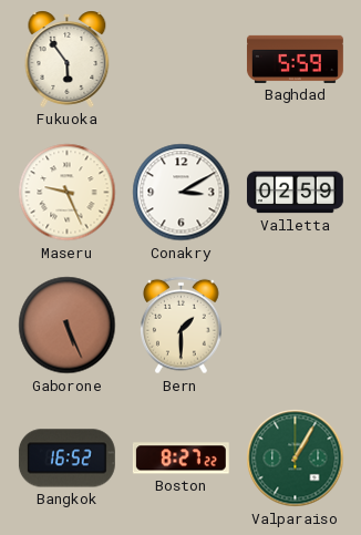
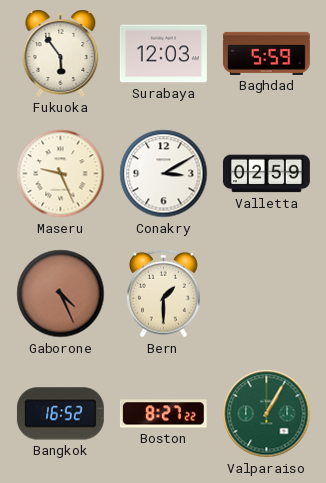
Surabaya: none -> 12:03
Gaborone: 5:26 -> 4:26
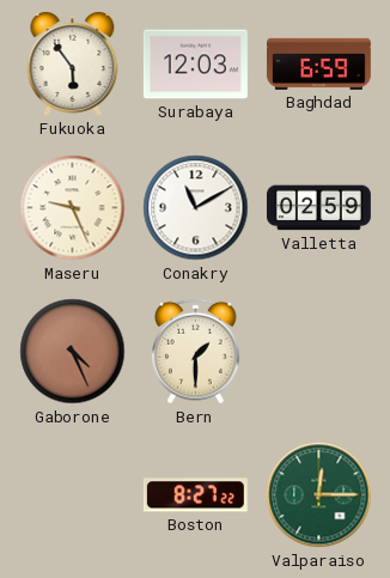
Baghdad: 5:59 -> 6:59
Conakry: 3:10 -> 11:10
Bangkok: 16:52 -> none
Valparaiso: 1:05 -> 12:15
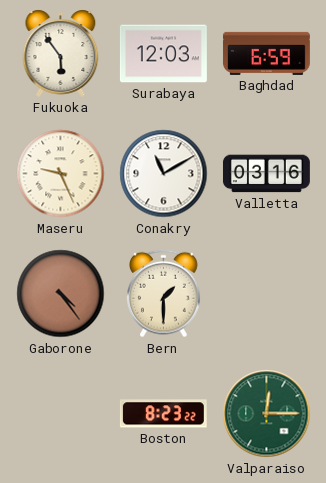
Valletta: 02:59 -> 03:16
Gaborone: 4:26 -> 4:24
Boston: 8:27 -> 8:23
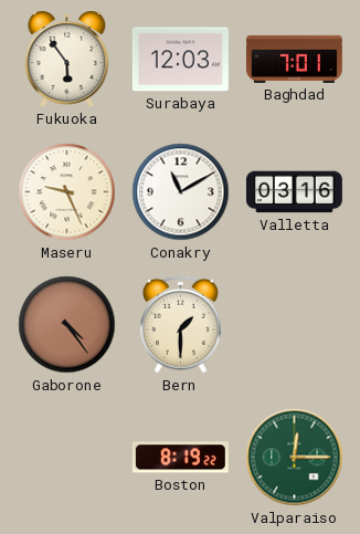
Baghdad: 6:59 -> 7:01
Boston: 8:23 -> 8:19
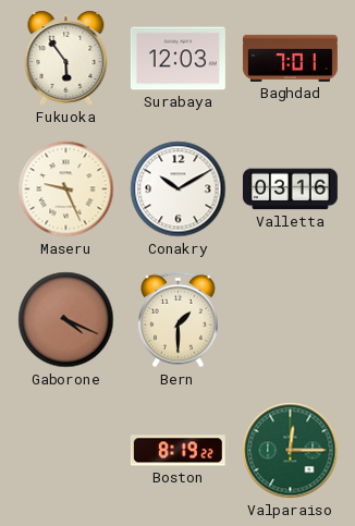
Conakry: 11:10 -> 10:10
Gaborone: 4:24 -> 4:19
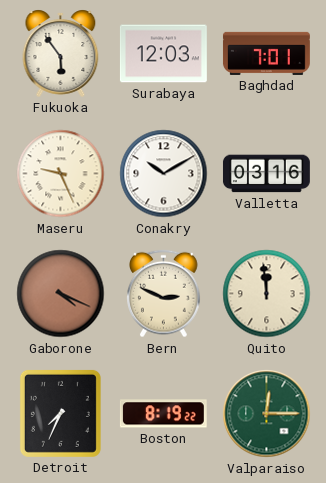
Bern: 1:30 -> 2:49
Quito: none -> 11:59
Detroit: none -> 7:34
